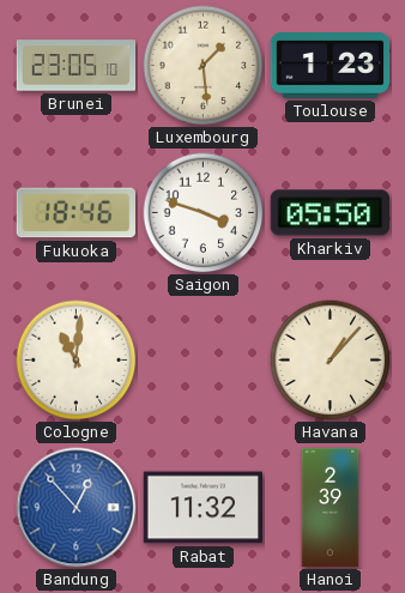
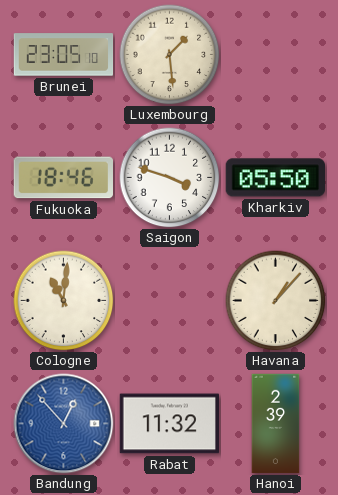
Toulouse: 1:23 -> none
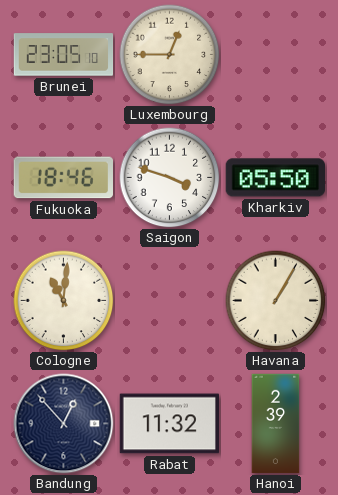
Luxembourg: 1:29 -> 12:45
Havana: 1:07 -> 1:05
Bandung dial: blue -> navy
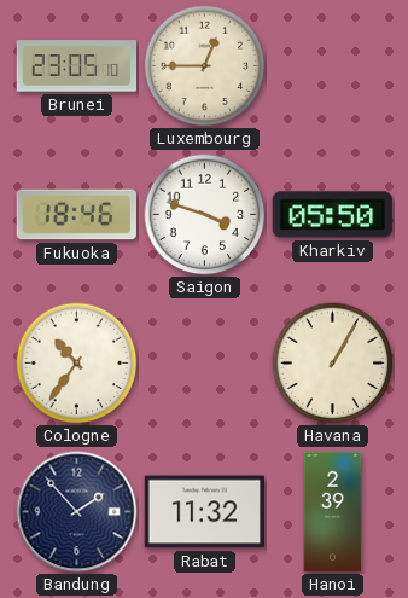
Cologne: 11:01 -> 10:36
Bandung: 12:53 -> 1:53
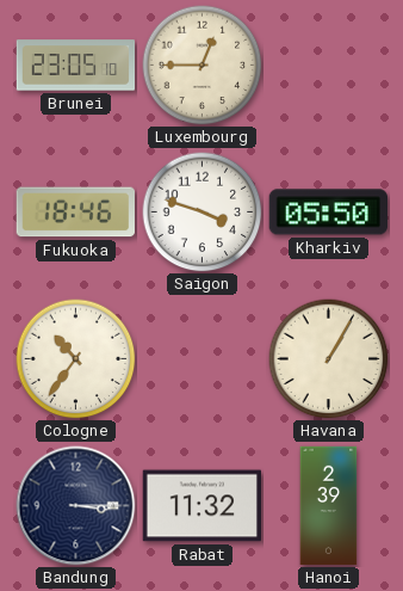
Bandung: 1:53 -> 3:15
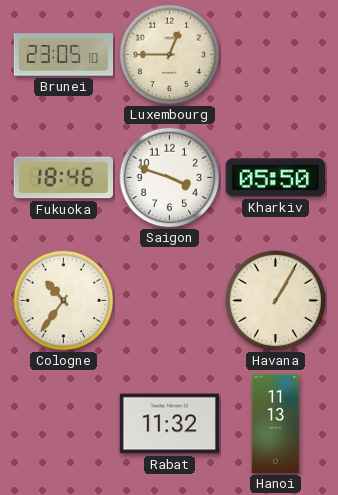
Bandung: 3:15 -> none
Hanoi: 2:39 -> 11:13
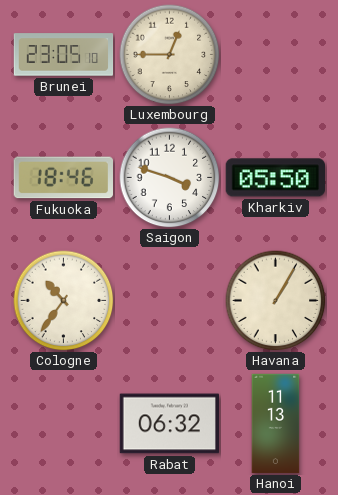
Rabat: 11:32 -> 06:32
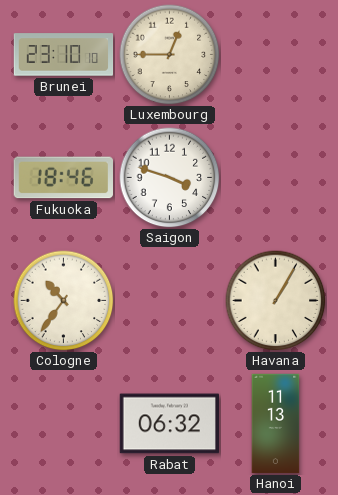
Brunei: 23:05 -> 23:10
Kharkiv: 05:50 -> none
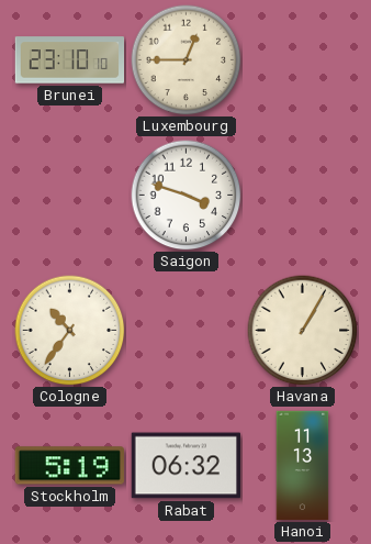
Fukuoka: 18:46 -> none
Stockholm: none -> 5:19
